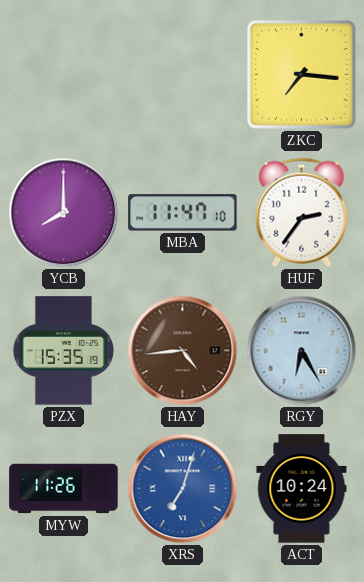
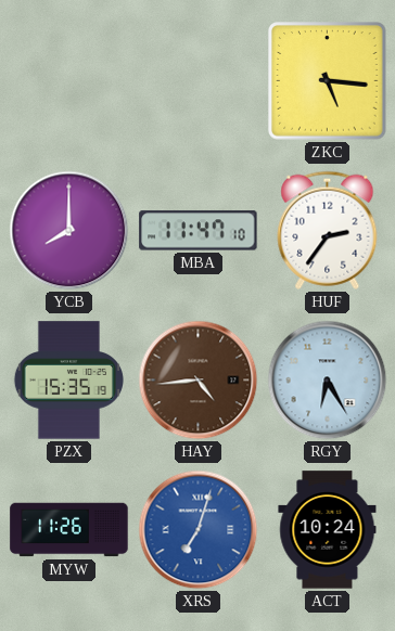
ZKC: 7:16 -> 5:16
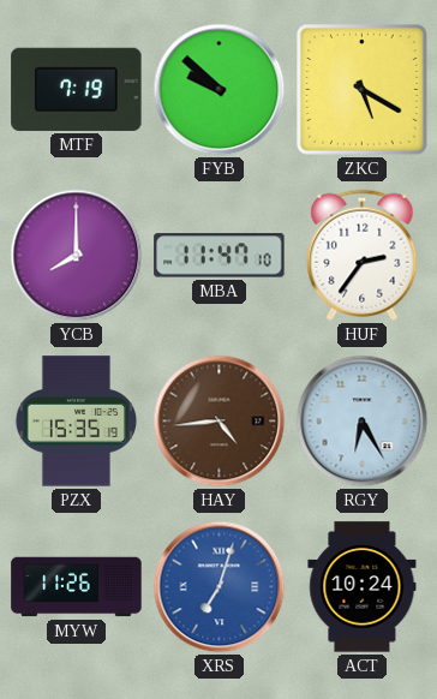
MTF: none -> 7:19
FYB: none -> 9:52
ZKC: 5:16 -> 5:20
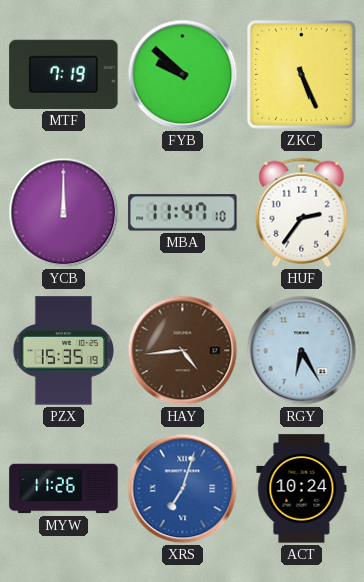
ZKC: 5:20 -> 5:26
YCB: 8:00 -> 12:00
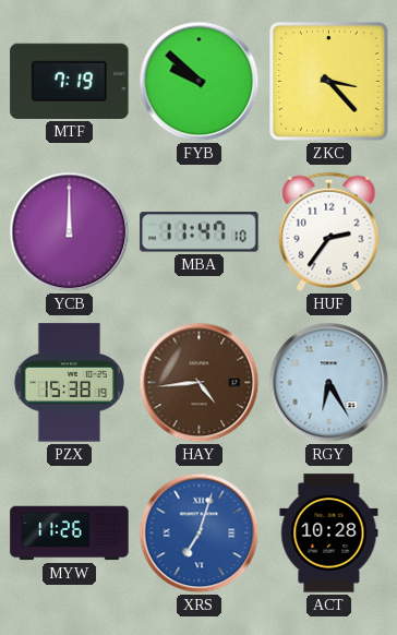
ZKC: 5:26 -> 3:23
PZX: 15:35 -> 15:38
ACT: 10:24 -> 10:28
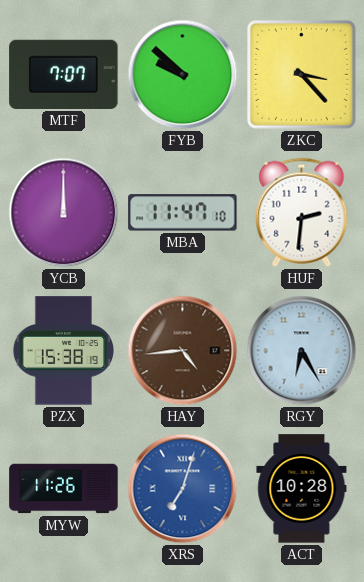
MTF: 7:19 -> 7:07
HUF: 2:36 -> 2:31
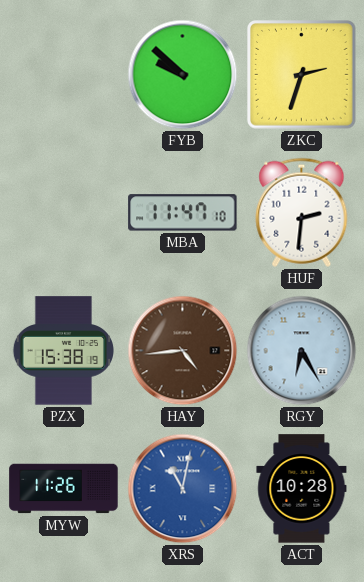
MTF: 7:07 -> none
ZKC: 3:23 -> 2:33
YCB: 12:00 -> none
XRS: 7:03 -> 11:02
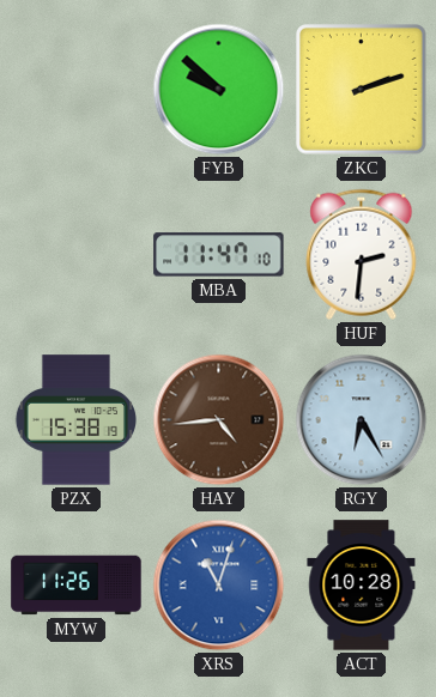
ZKC: 2:33 -> 2:12
XRS: 11:02 -> 11:03
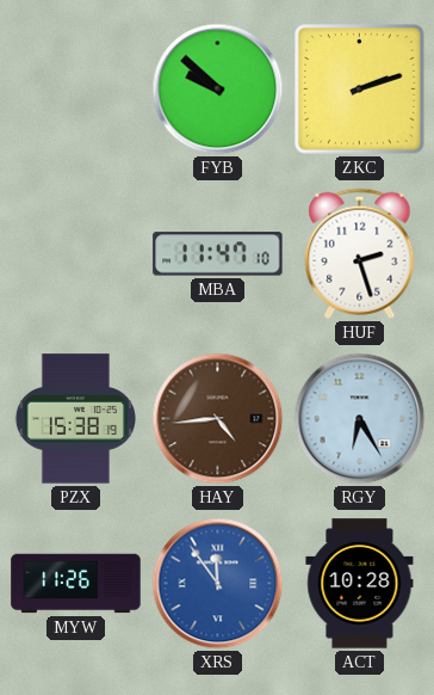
HUF: 2:31 -> 2:27
XRS: 11:03 -> 11:54
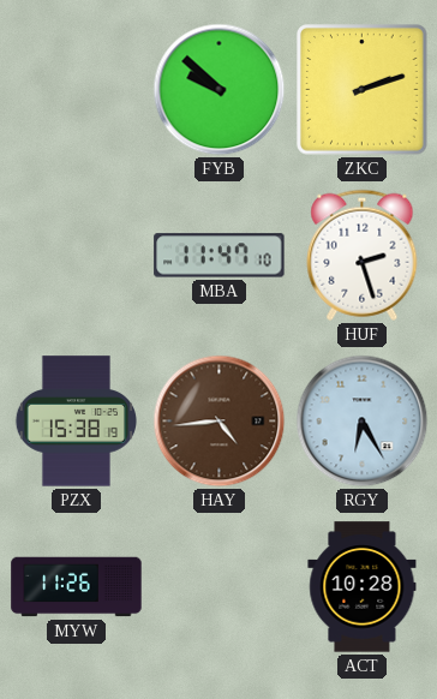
XRS: 11:54 -> none
